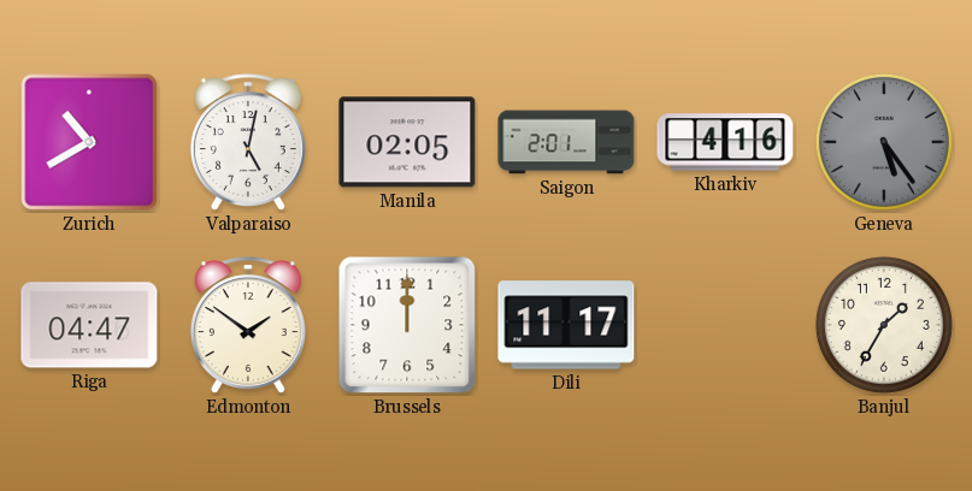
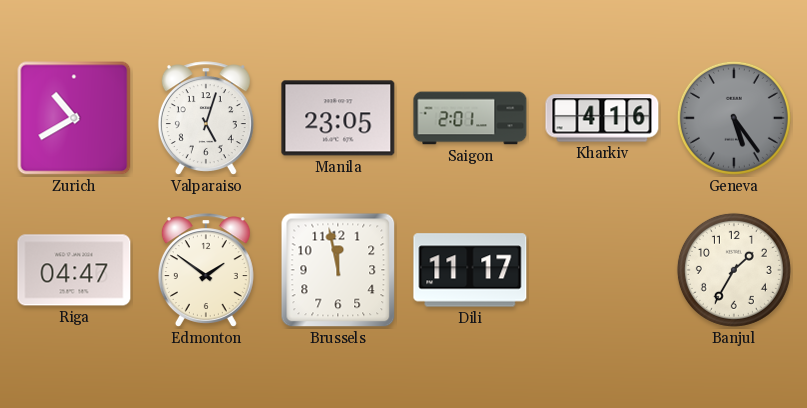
Valparaiso: 5:02 -> 5:03
Manila: 02:05 -> 23:05
Brussels: 12:00 -> 11:58
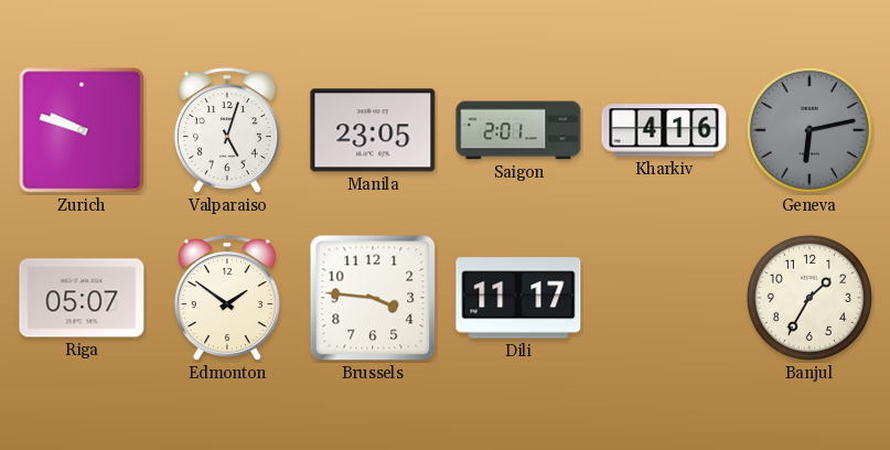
Zurich: 10:40 -> 9:48
Geneva: 5:24 -> 6:13
Riga: 04:47 -> 05:07
Brussels: 11:58 -> 3:46
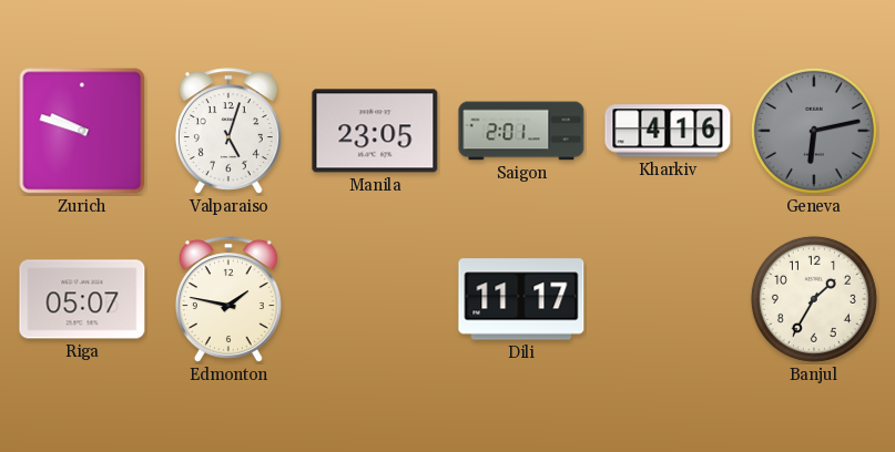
Edmonton: 1:51 -> 1:47
Brussels: 3:46 -> none
